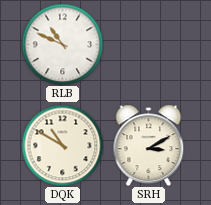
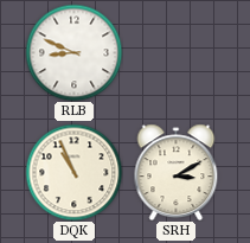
RLB: 10:49 -> 8:49
DQK: 10:50 -> 10:56
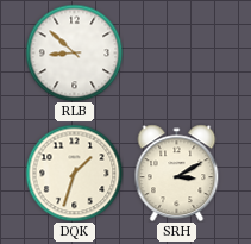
RLB: 8:49 -> 8:52
DQK: 10:56 -> 1:33
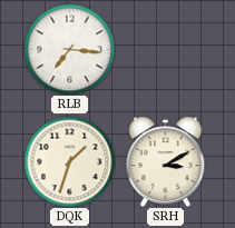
RLB: 8:52 -> 7:16
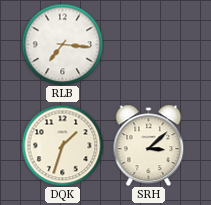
SRH: 3:10 -> 3:08
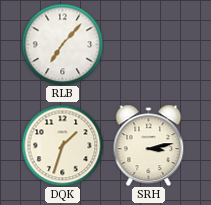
RLB: 7:16 -> 7:07
SRH: 3:08 -> 3:13
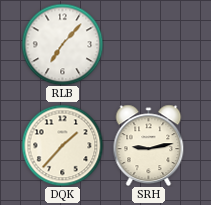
DQK: 1:33 -> 1:37
SRH: 3:13 -> 9:13
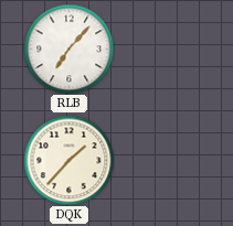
SRH: 9:13 -> none
